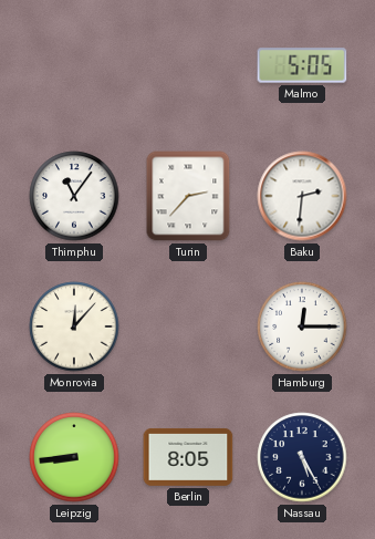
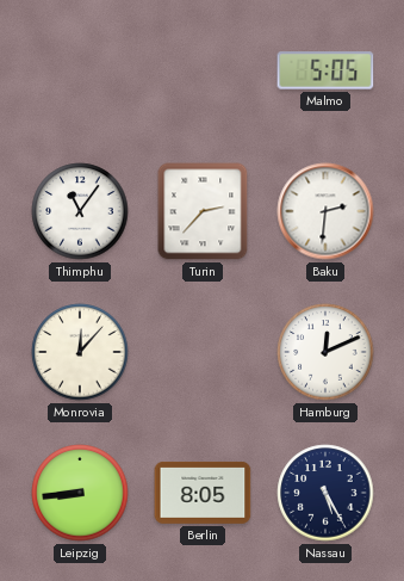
Hamburg: 12:15 -> 12:11
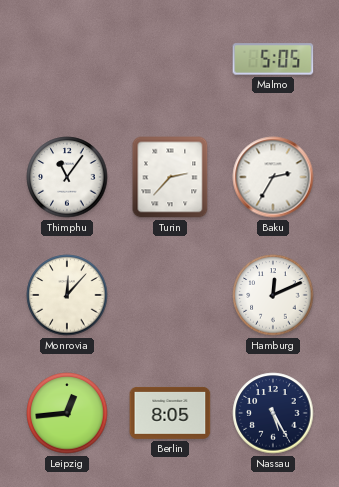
Baku: 2:31 -> 2:35
Leipzig: 8:44 -> 12:44
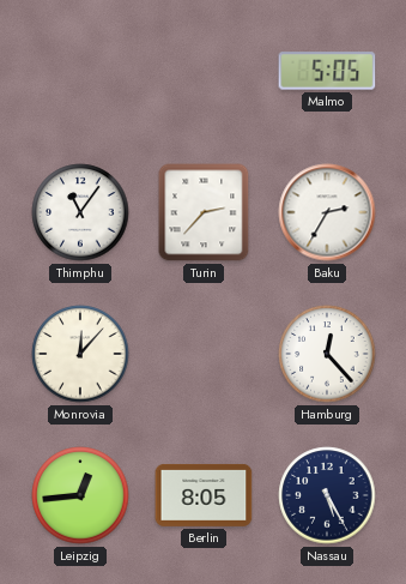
Hamburg: 12:11 -> 12:23
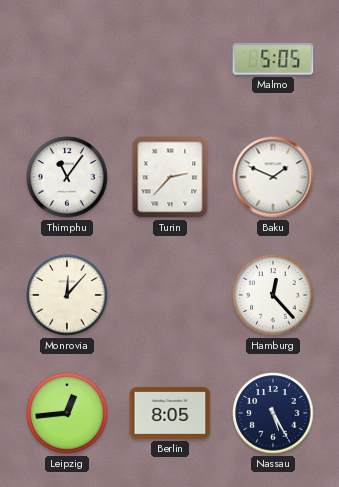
Baku: 2:35 -> 1:49
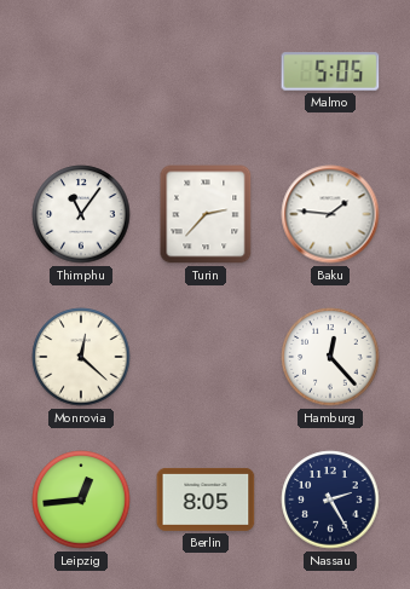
Baku: 1:49 -> 1:46
Monrovia: 12:07 -> 12:22
Nassau: 5:25 -> 2:25
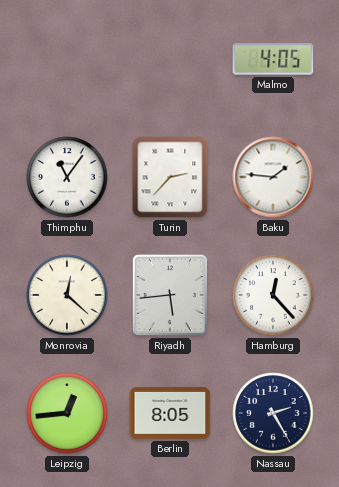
Malmo: 5:05 -> 4:05
Riyadh: none -> 5:44
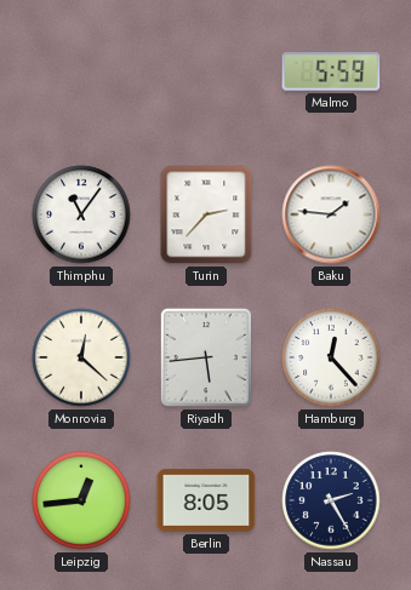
Malmo: 4:05 -> 5:59
